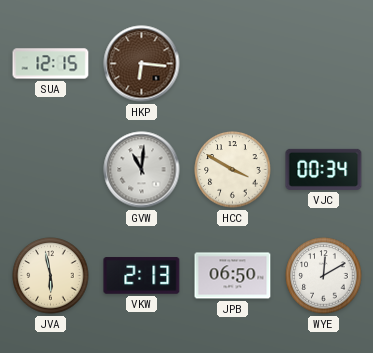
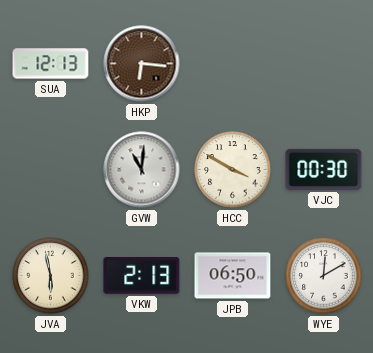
SUA: 12:15 -> 12:13
VJC: 00:34 -> 00:30
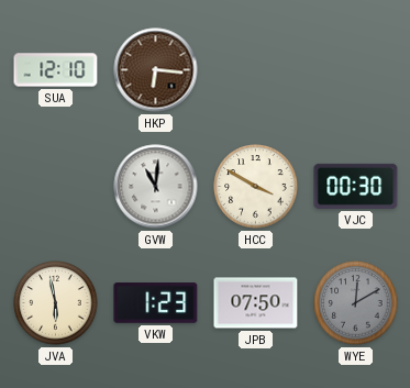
SUA: 12:13 -> 12:10
VKW: 2:13 -> 1:23
JPB: 06:50 -> 07:50
WYE dial: white -> grey
